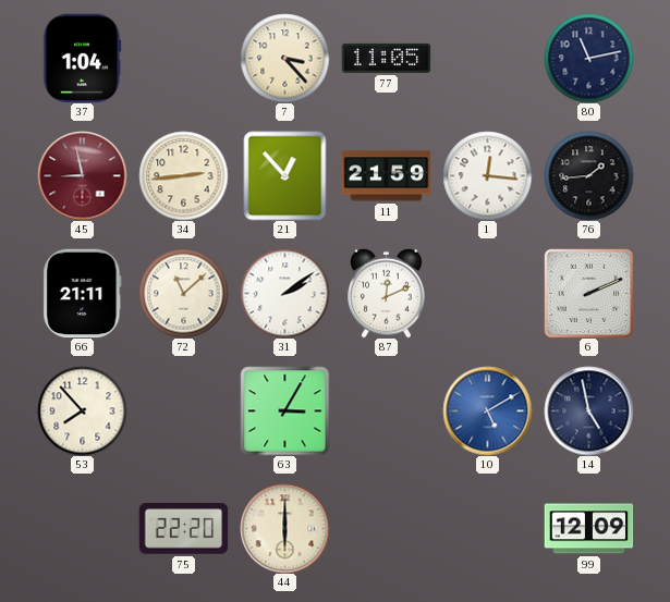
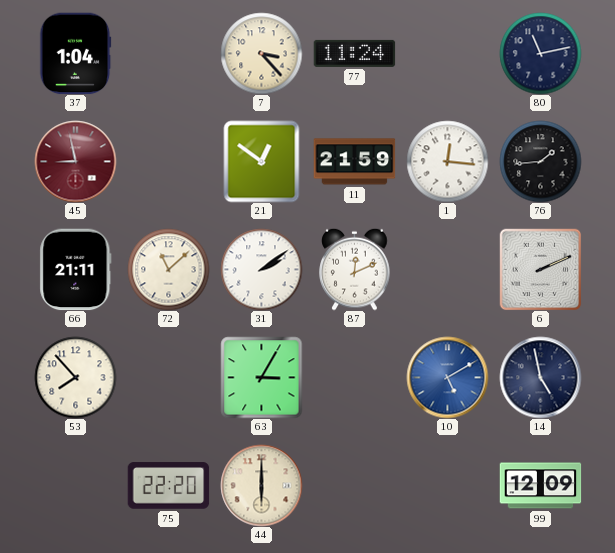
77: 11:05 -> 11:24
34: 2:44 -> none
21: 12:53 -> 12:51
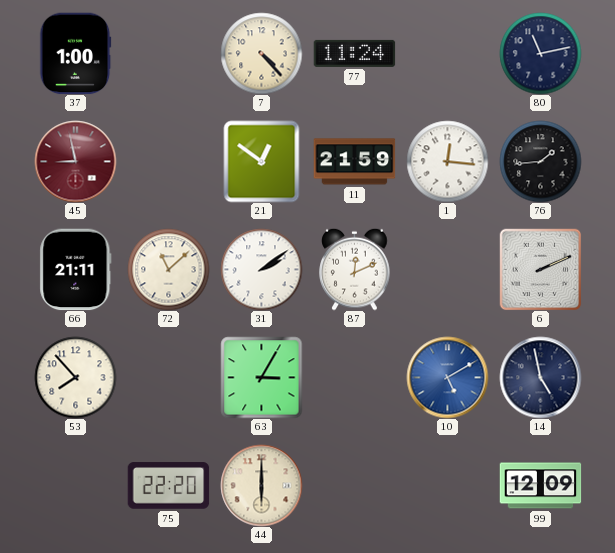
37: 1:04 -> 1:00
7: 3:23 -> 4:23
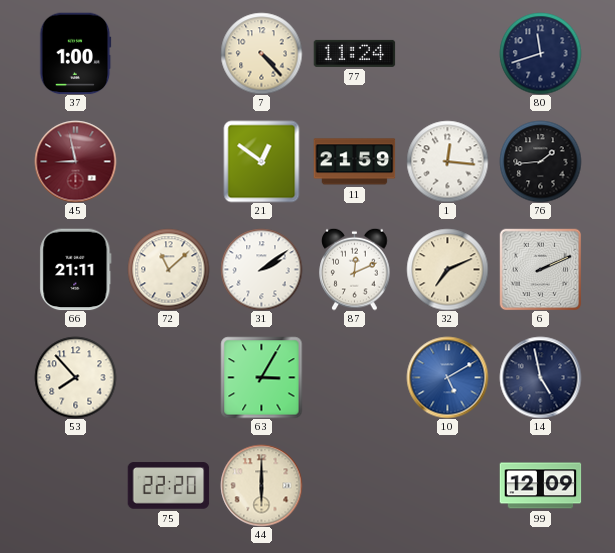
80: 11:13 -> 11:42
32: none -> 7:11
